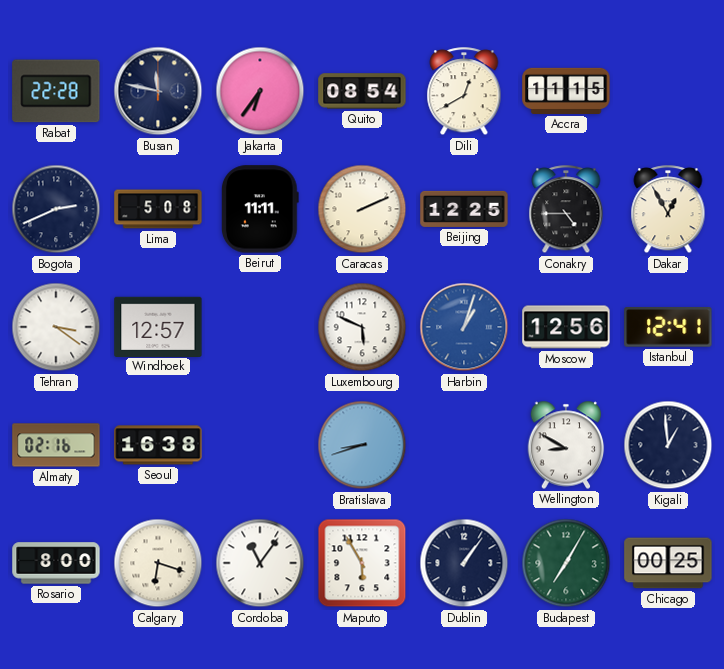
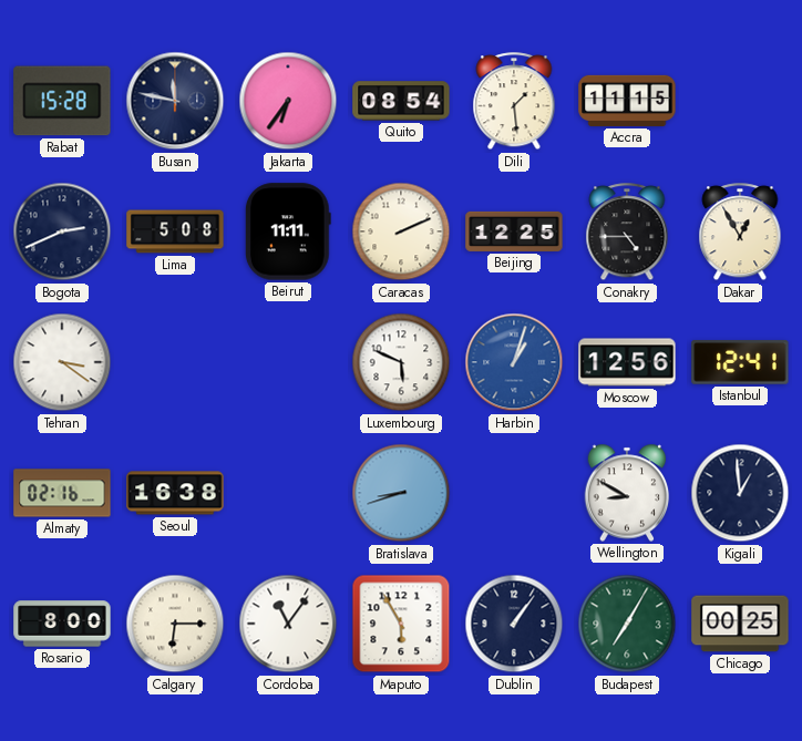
Rabat: 22:28 -> 15:28
Dili: 12:40 -> 1:29
Windhoek: 12:57 -> none
Calgary: 6:18 -> 6:15
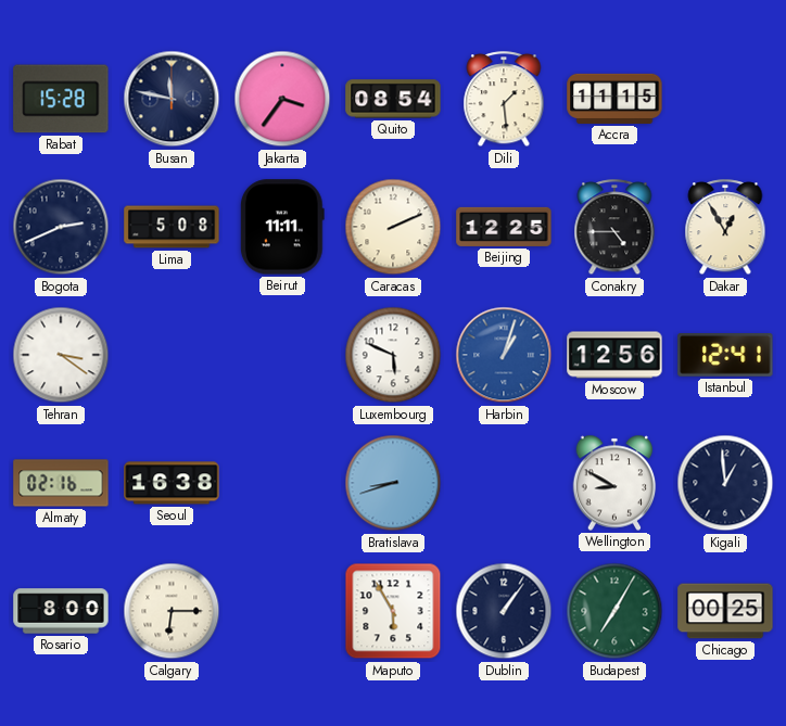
Jakarta: 6:36 -> 3:36
Cordoba: 11:06 -> none
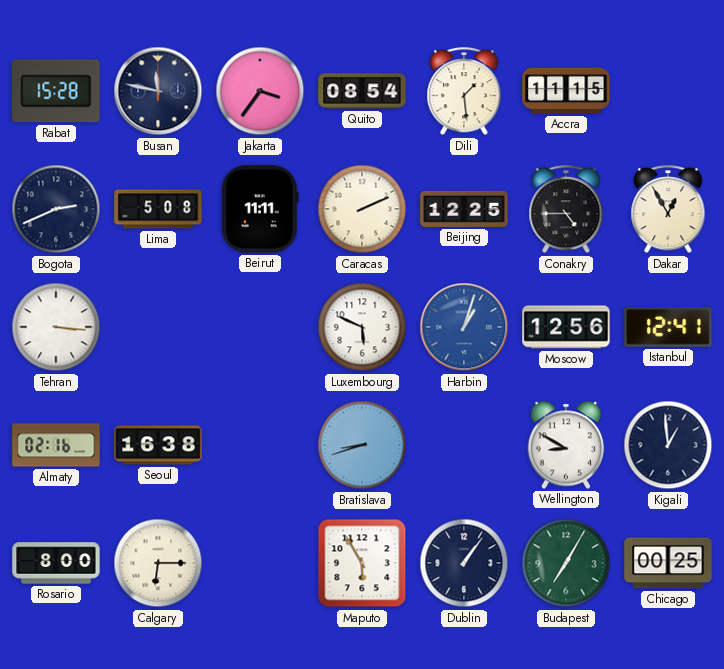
Tehran: 3:21 -> 3:16
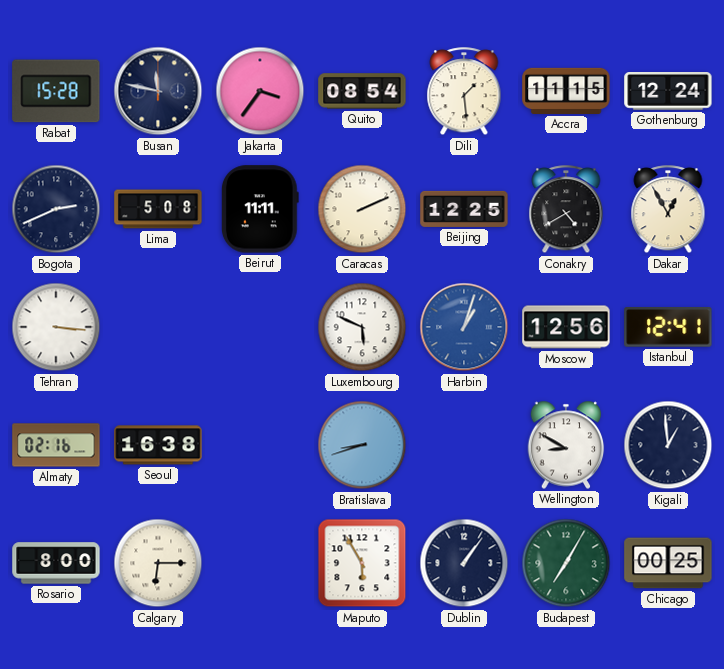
Gothenburg: none -> 12:24
Conakry: 4:45 -> 4:40
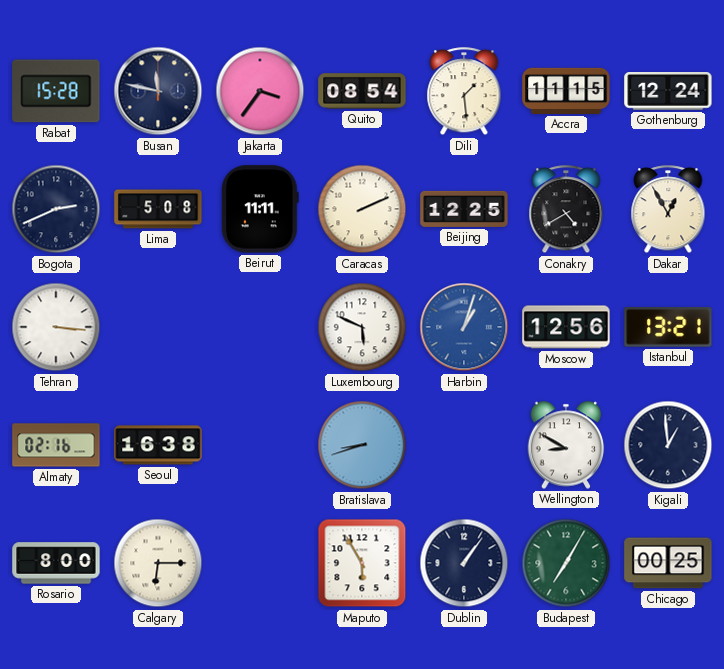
Istanbul: 12:41 -> 13:21
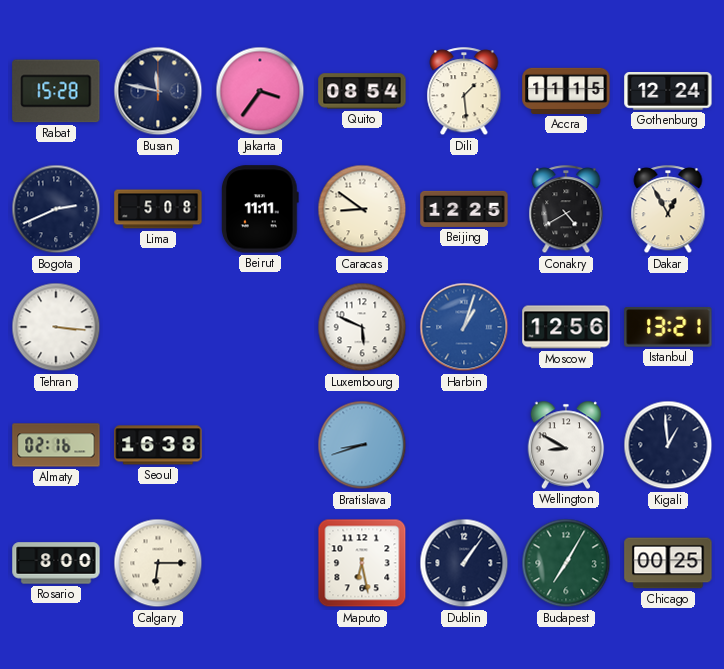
Caracas: 2:11 -> 8:51
Maputo: 5:55 -> 6:28
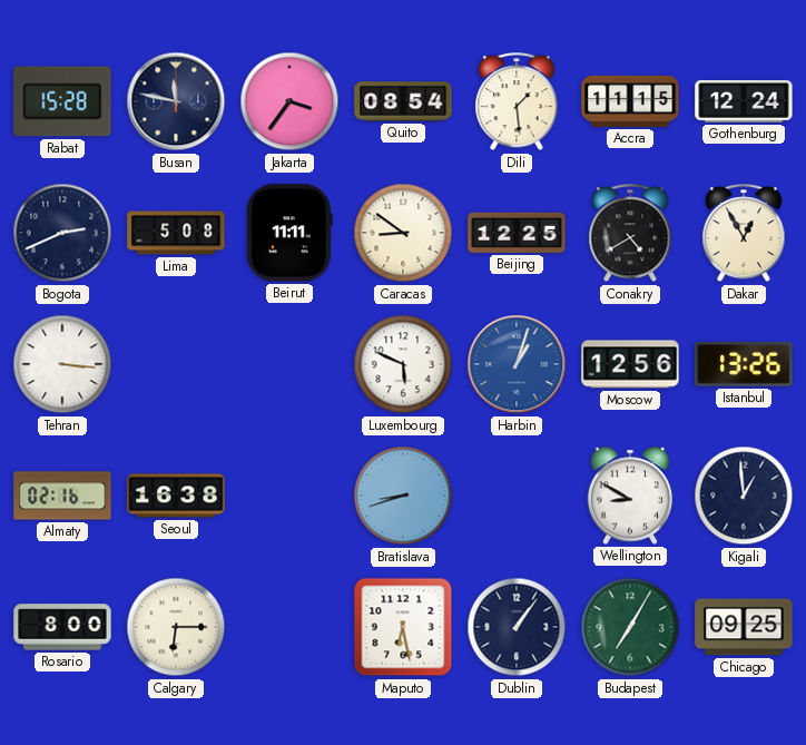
Istanbul: 13:21 -> 13:26
Chicago: 00:25 -> 09:25
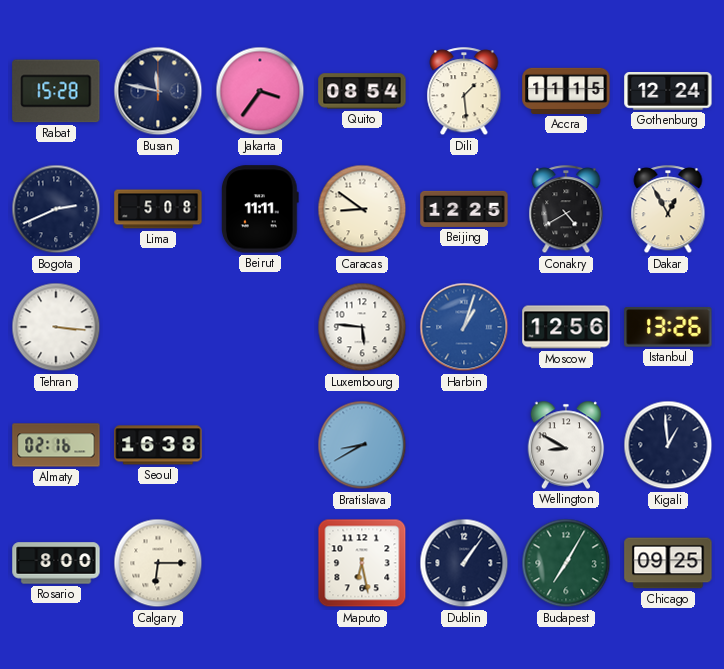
Luxembourg: 5:49 -> 5:46
Bratislava: 8:42 -> 8:40
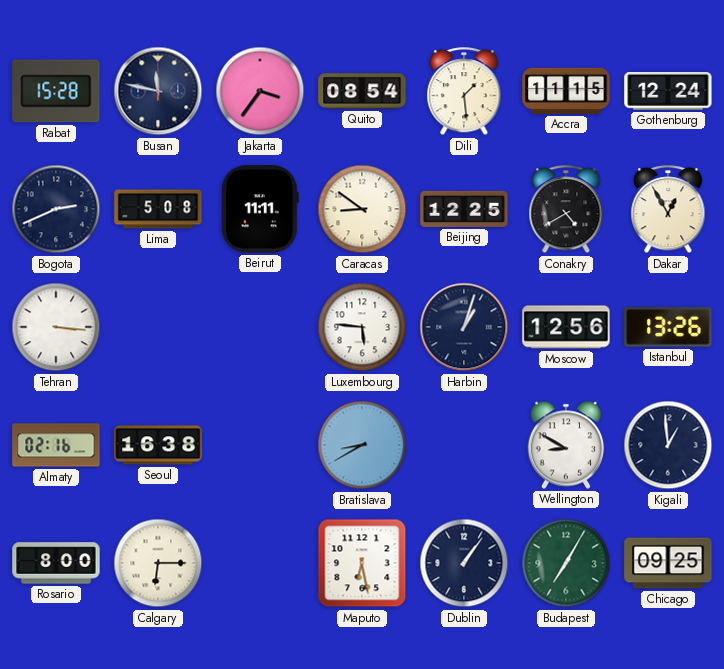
Harbin dial: blue -> navy
